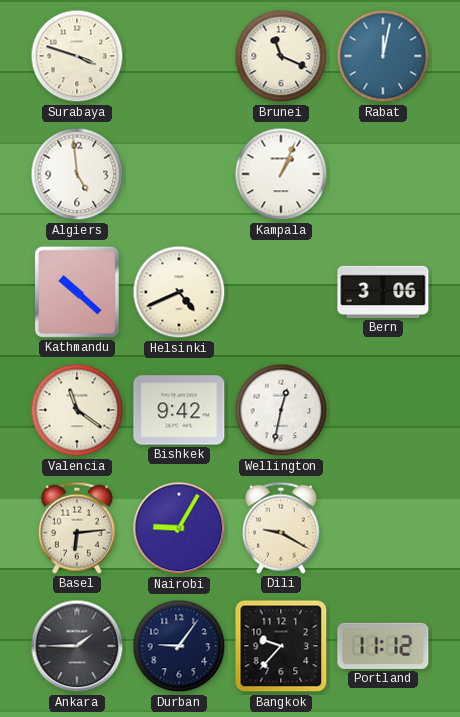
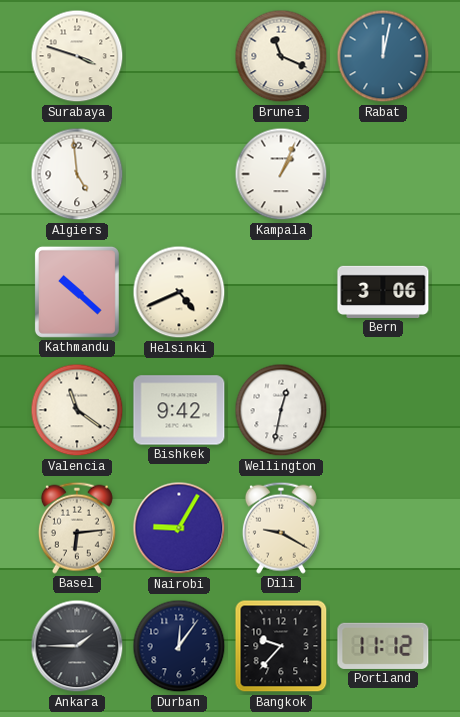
Durban: 9:06 -> 12:06
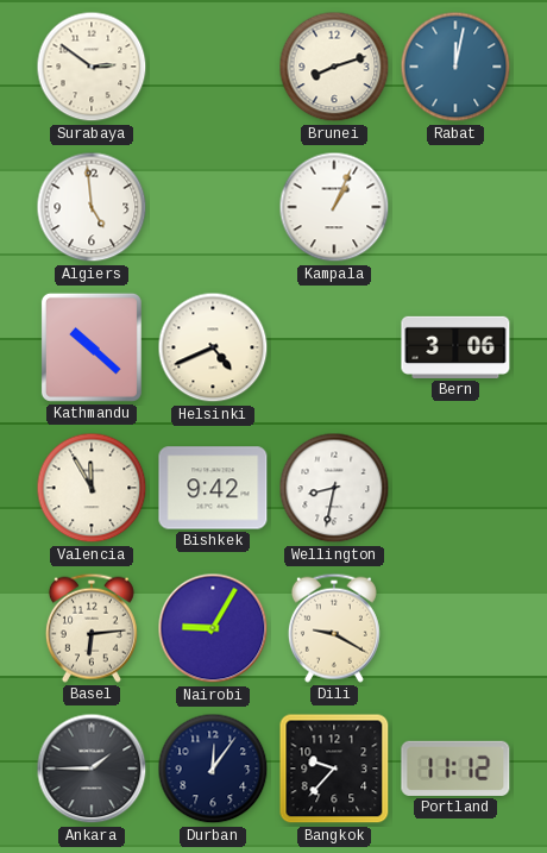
Surabaya: 3:48 -> 2:51
Brunei: 11:19 -> 8:12
Valencia: 11:21 -> 11:55
Wellington: 12:32 -> 8:32
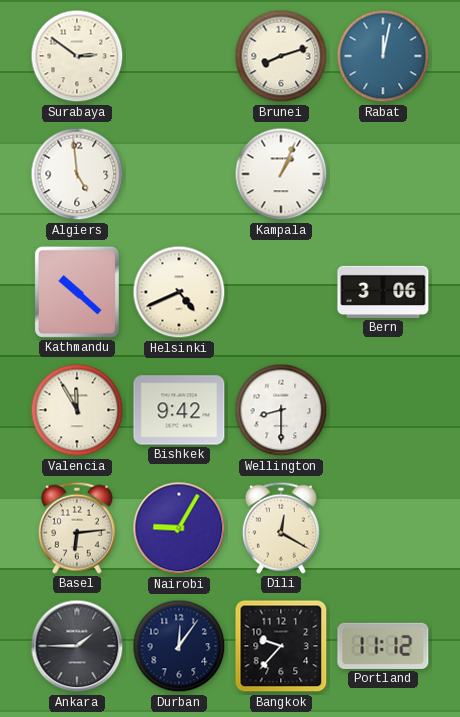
Wellington: 8:32 -> 8:30
Dili: 9:20 -> 12:20
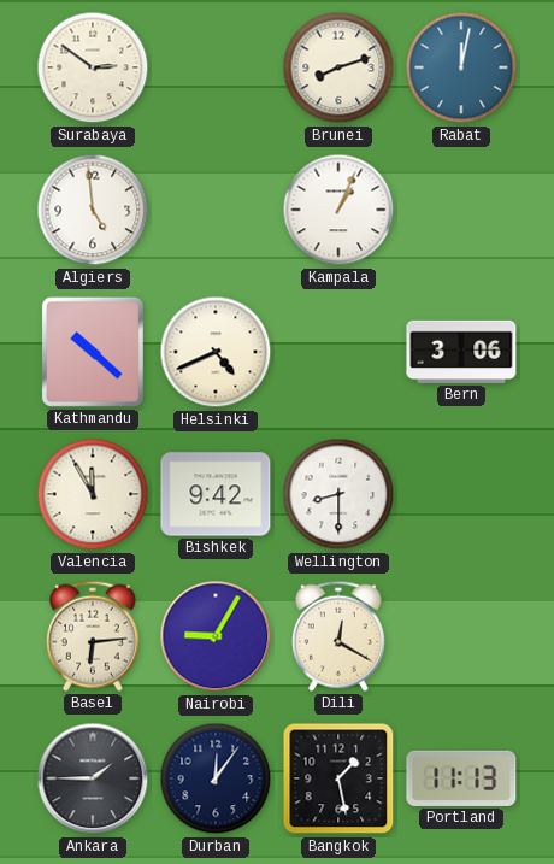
Bangkok: 9:37 -> 1:28
Portland: 11:12 -> 11:13
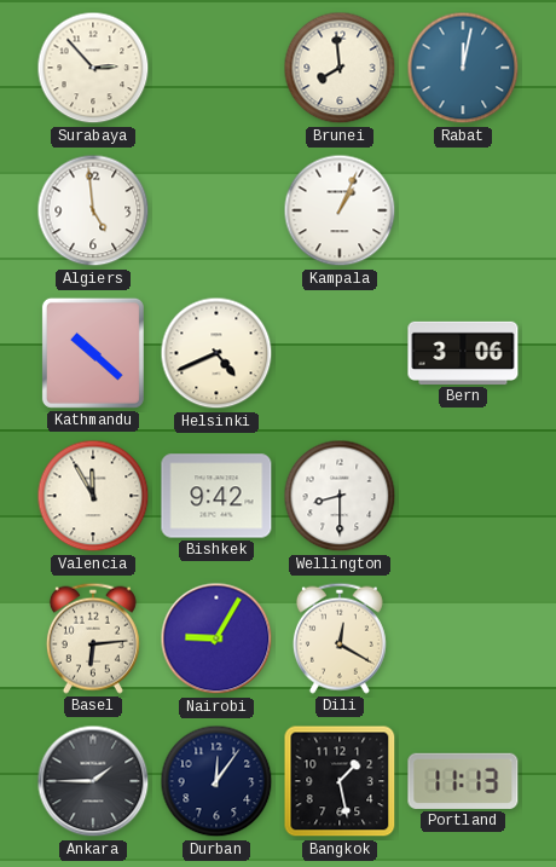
Surabaya: 2:51 -> 2:53
Brunei: 8:12 -> 7:59
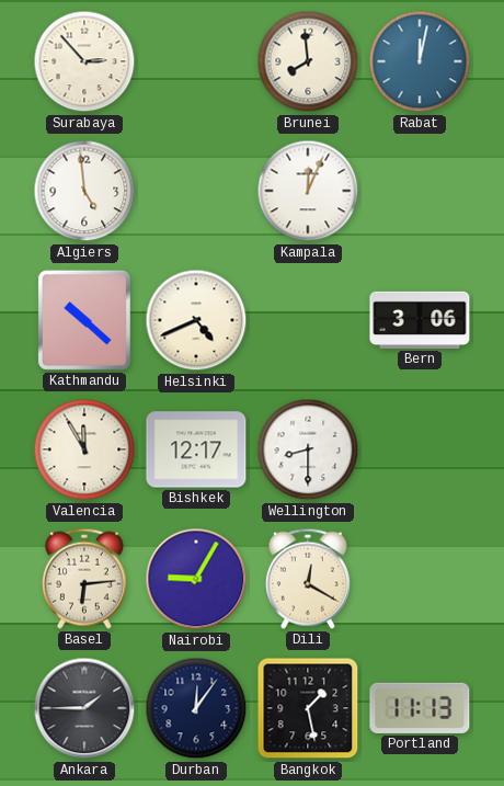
Kampala: 1:04 -> 12:04
Bishkek: 9:42 -> 12:17
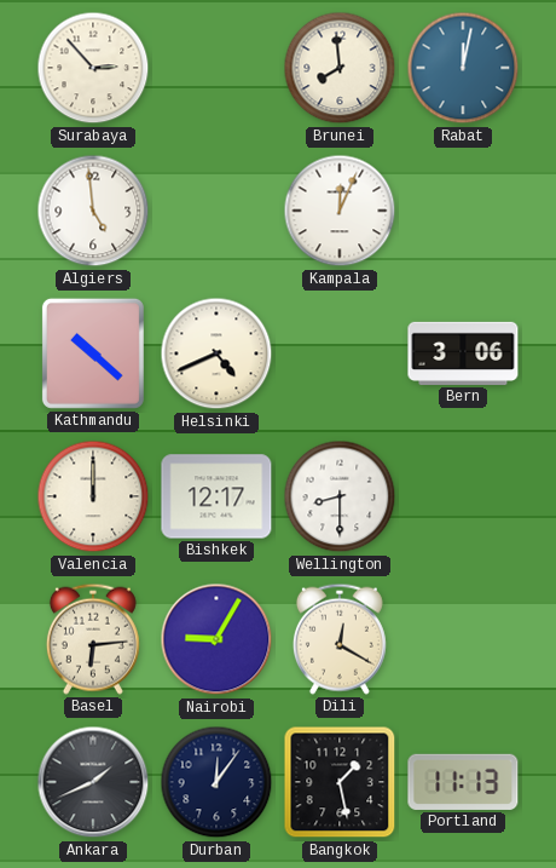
Valencia: 11:55 -> 12:00
Ankara: 1:45 -> 1:41
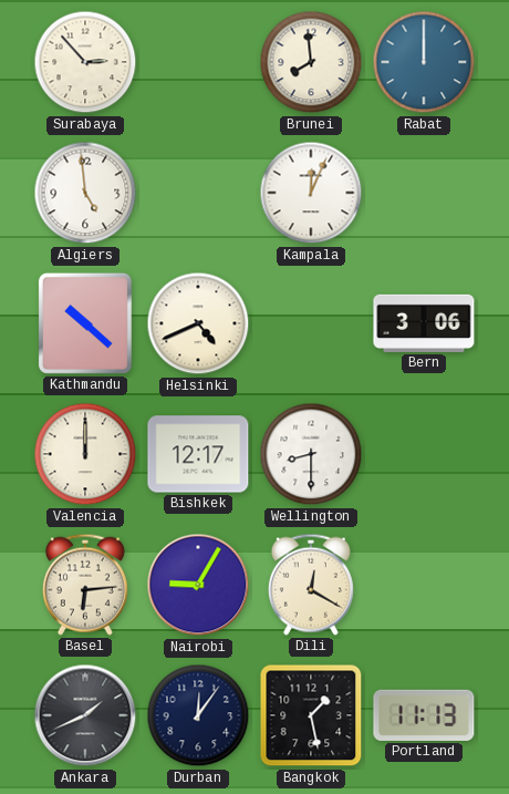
Rabat: 12:02 -> 12:00
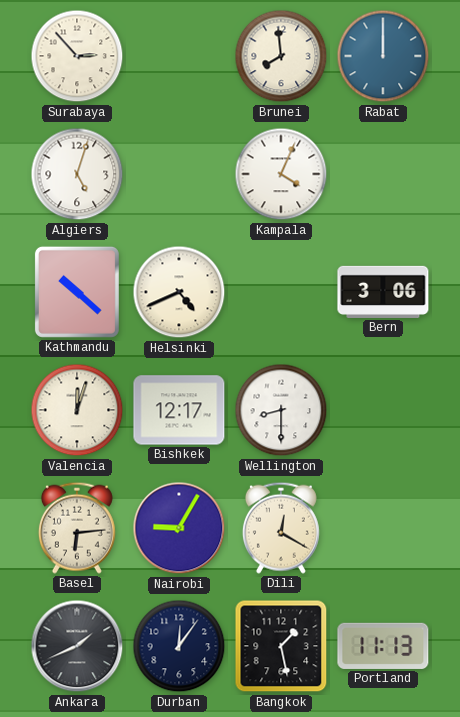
Algiers: 4:59 -> 5:03
Kampala: 12:04 -> 4:04
Valencia: 12:00 -> 12:03
